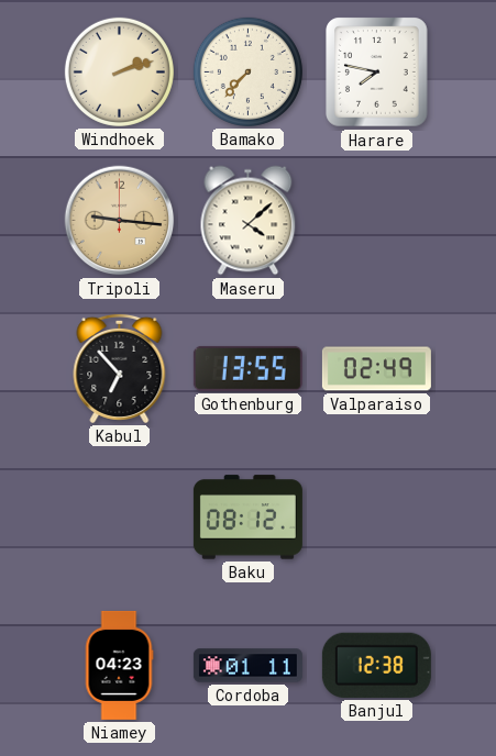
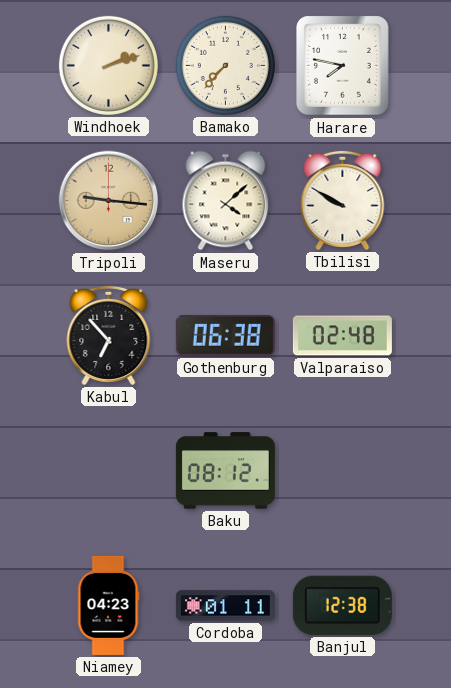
Tbilisi: none -> 9:50
Gothenburg: 13:55 -> 06:38
Valparaiso: 02:49 -> 02:48
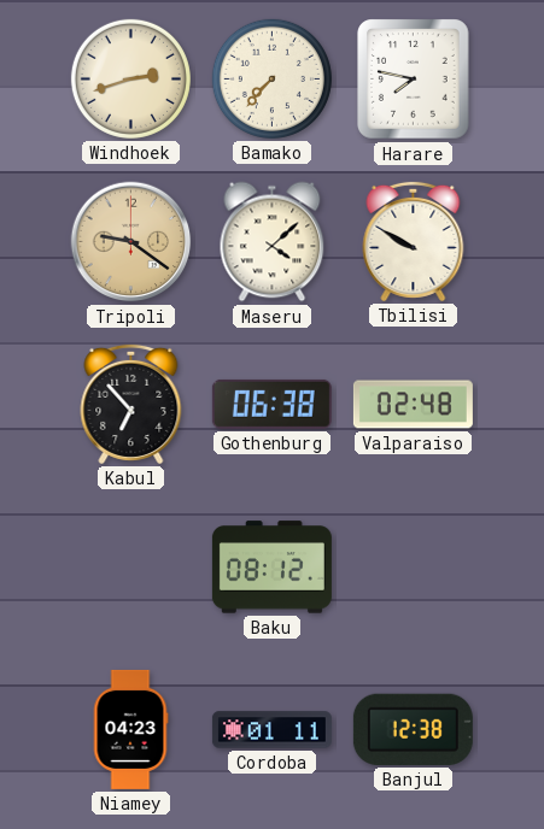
Windhoek: 2:12 -> 2:42
Tripoli: 9:16 -> 9:21
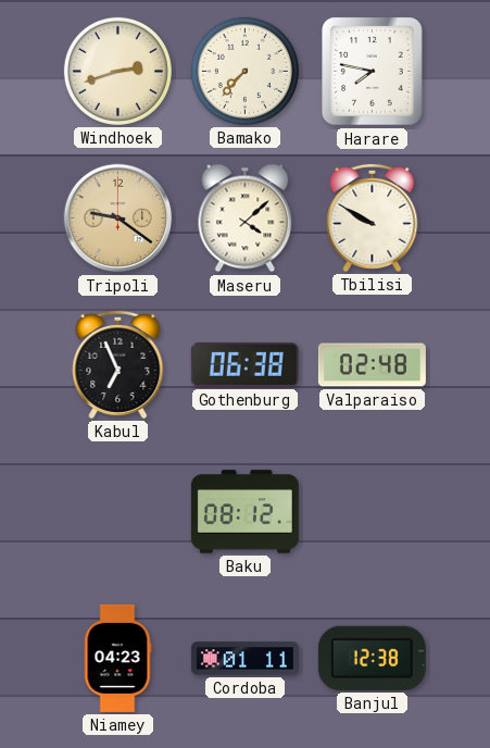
Kabul: 6:53 -> 6:56
